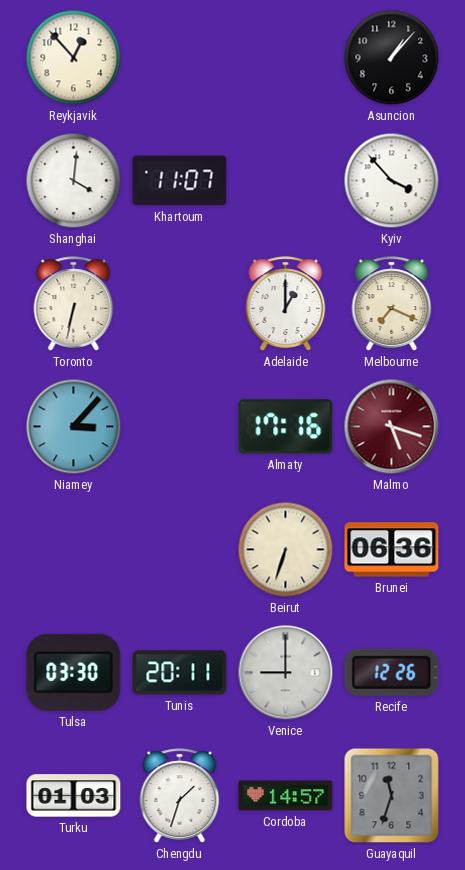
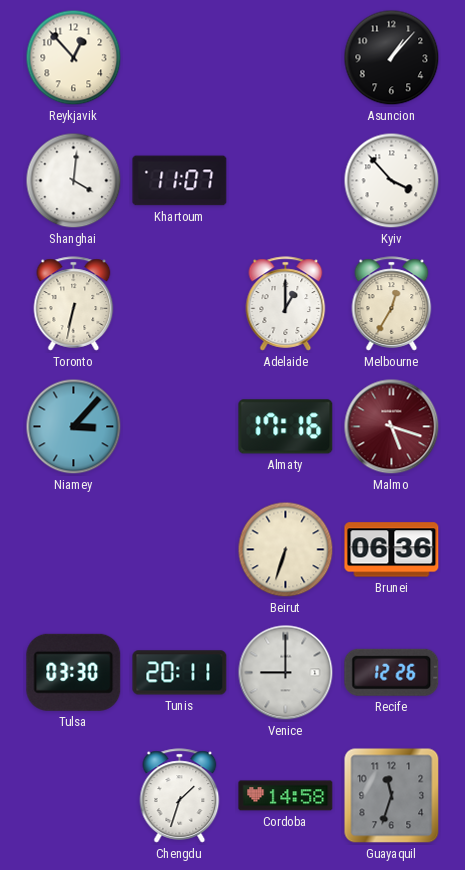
Melbourne: 7:19 -> 12:35
Turku: 01:03 -> none
Cordoba: 14:57 -> 14:58
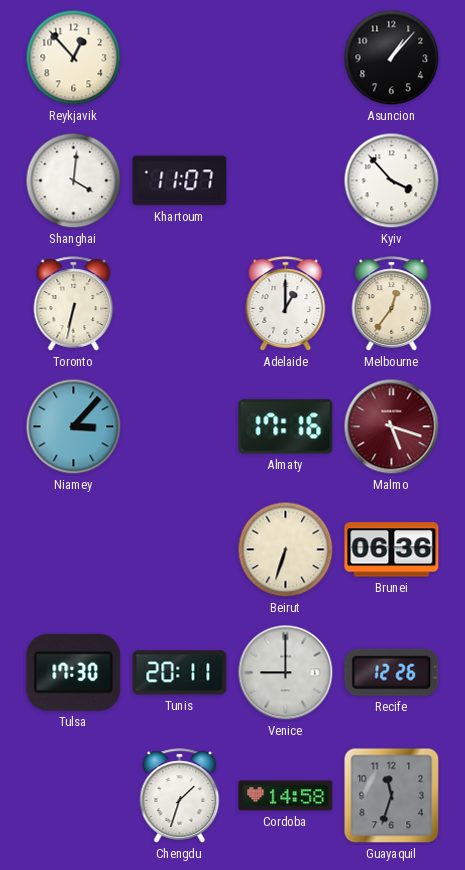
Melbourne: 12:35 -> 12:36
Tulsa: 03:30 -> 17:30
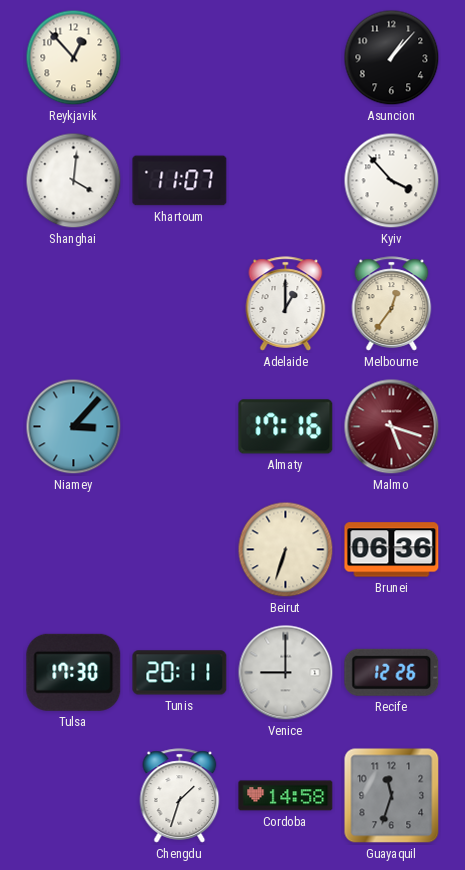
Toronto: 6:32 -> none
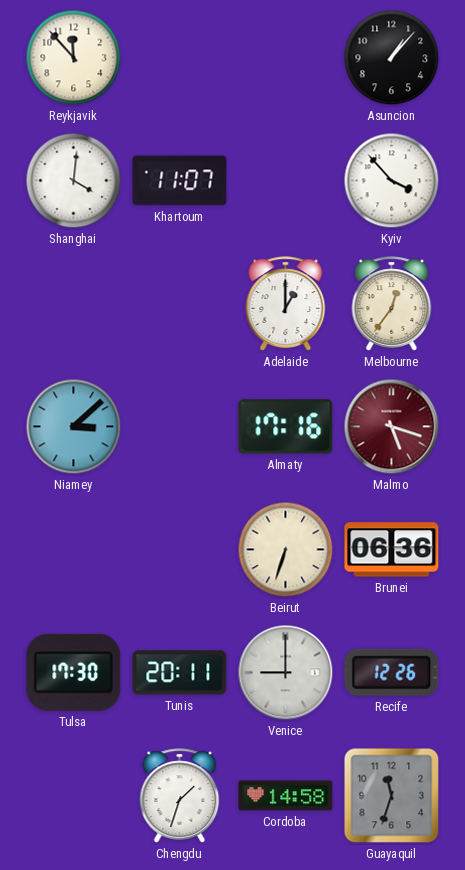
Reykjavik: 12:53 -> 11:53
Niamey: 3:07 -> 3:08
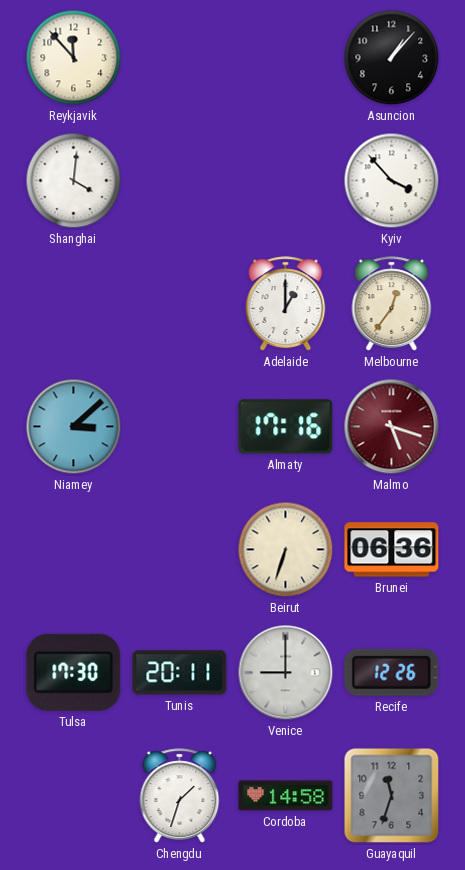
Khartoum: 11:07 -> none
